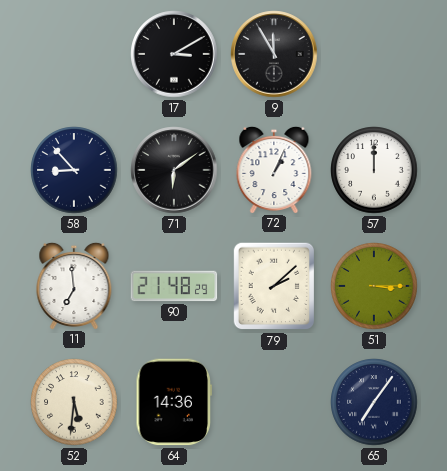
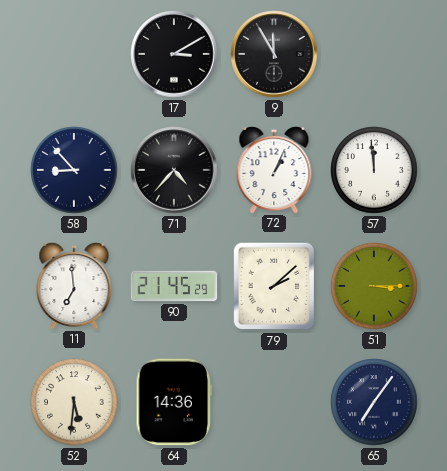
71: 6:09 -> 4:37
57: 12:00 -> 11:59
90: 21:48 -> 21:45
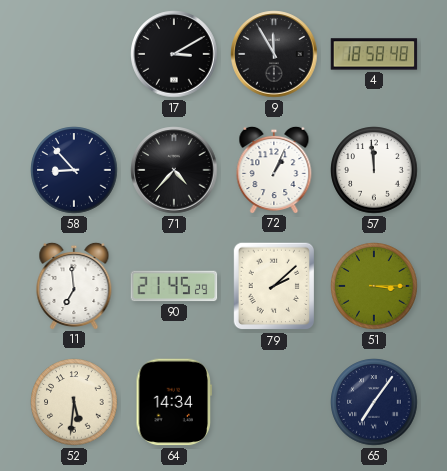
4: none -> 18:58
64: 14:36 -> 14:34
